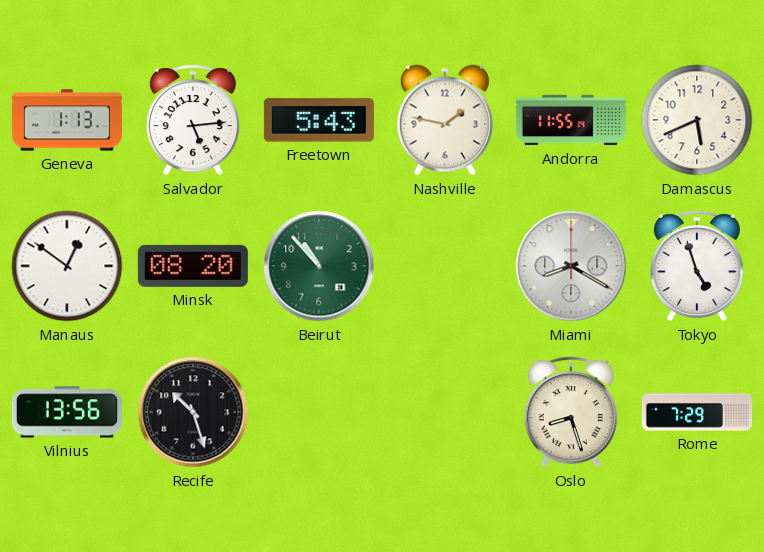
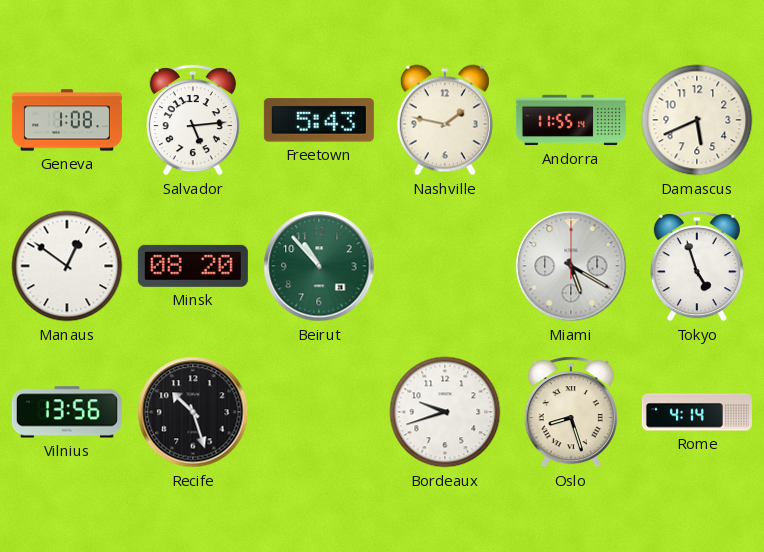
Geneva: 1:13 -> 1:08
Miami: 8:20 -> 5:20
Bordeaux: none -> 9:42
Rome: 7:29 -> 4:14
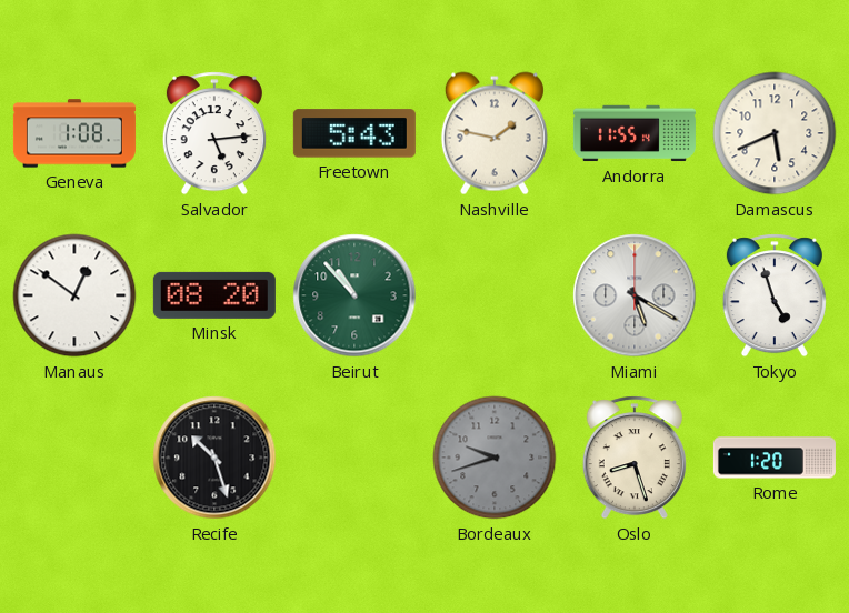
Vilnius: 13:56 -> none
Bordeaux dial: white -> grey
Rome: 4:14 -> 1:20
